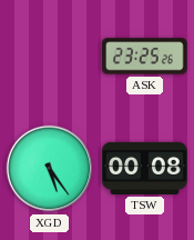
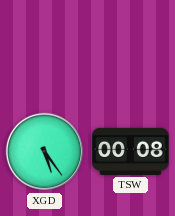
ASK: 23:25 -> none
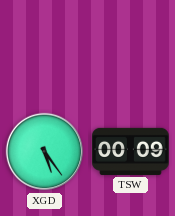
TSW: 00:08 -> 00:09
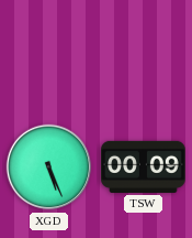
XGD: 5:24 -> 5:26
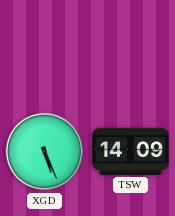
TSW: 00:09 -> 14:09
